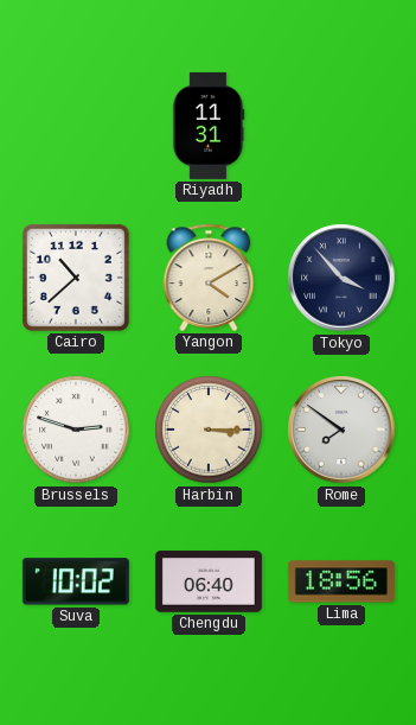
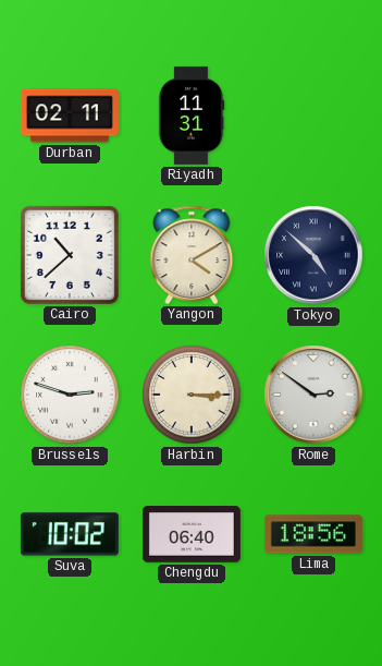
Durban: none -> 02:11
Tokyo: 3:53 -> 4:52
Rome: 7:51 -> 2:51
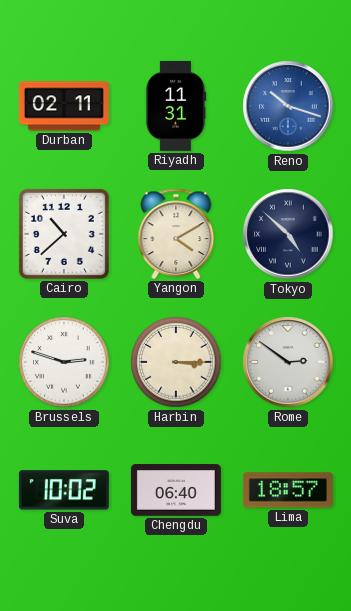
Reno: none -> 10:18
Lima: 18:56 -> 18:57
